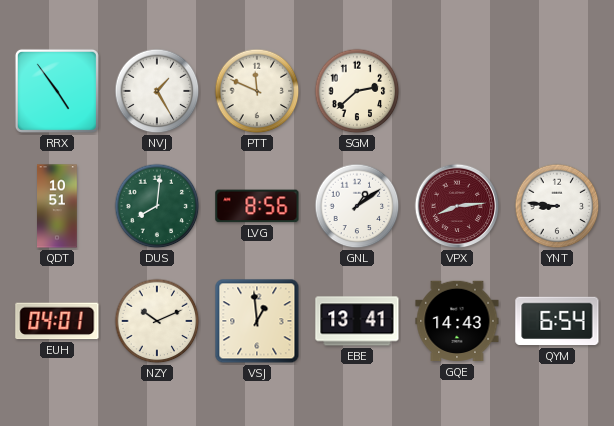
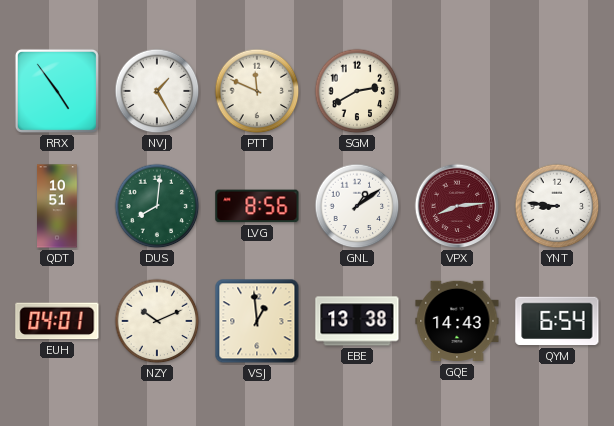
SGM: 2:38 -> 2:40
EBE: 13:41 -> 13:38
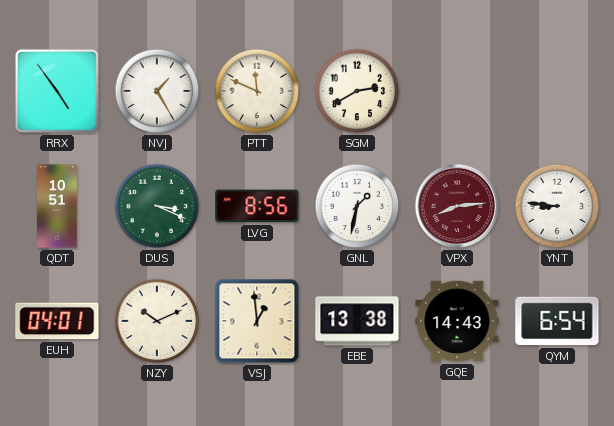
DUS: 8:01 -> 3:19
GNL: 1:09 -> 1:32
